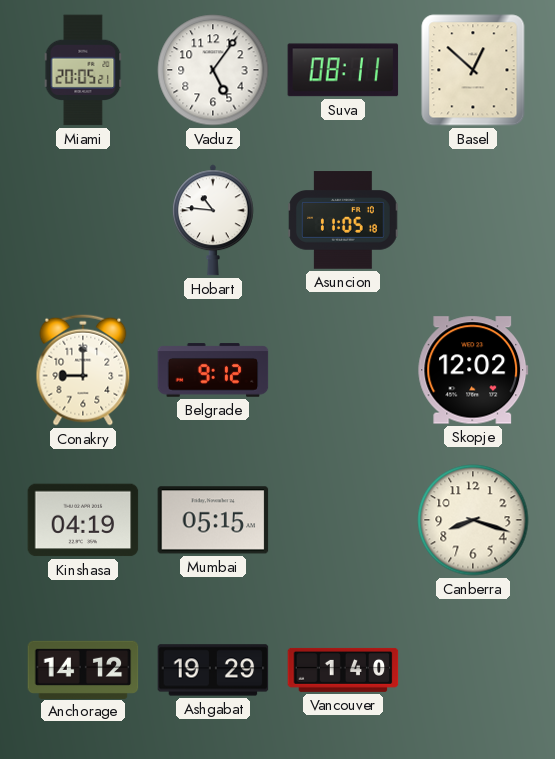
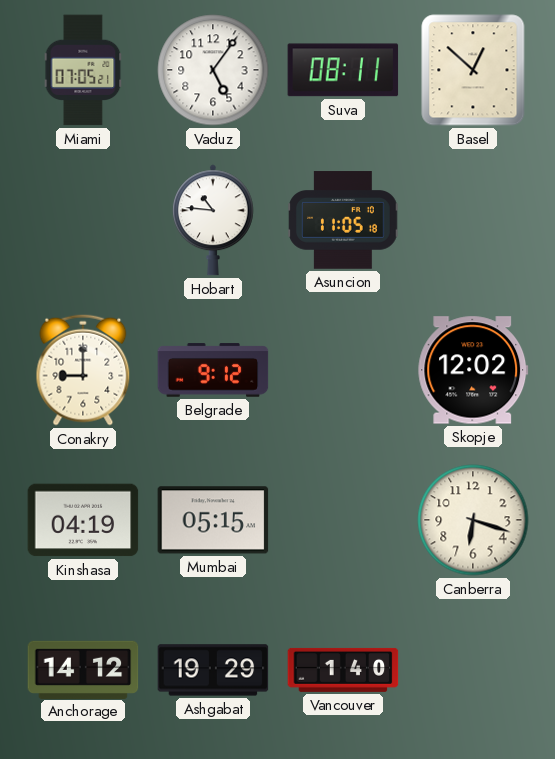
Miami: 20:05 -> 07:05
Canberra: 8:18 -> 6:18
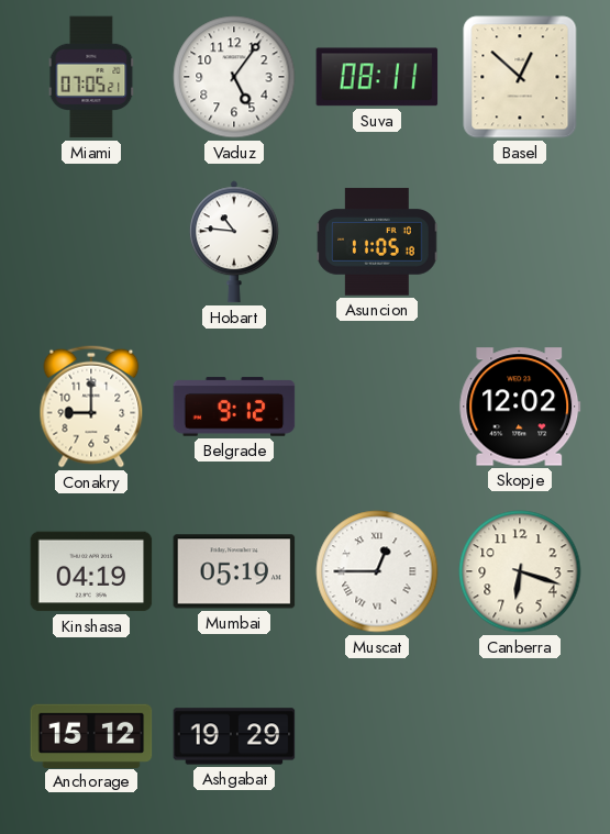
Mumbai: 05:15 -> 05:19
Muscat: none -> 12:45
Anchorage: 14:12 -> 15:12
Vancouver: 1:40 -> none
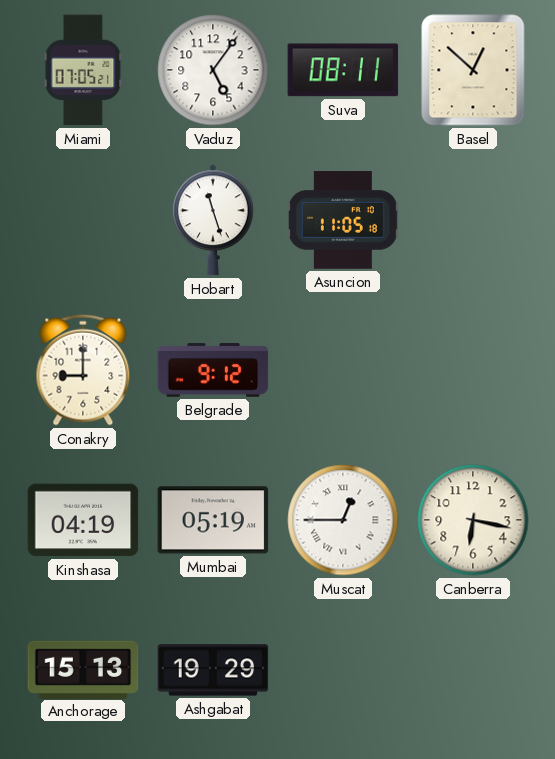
Hobart: 10:46 -> 11:27
Skopje: 12:02 -> none
Canberra: 6:18 -> 6:17
Anchorage: 15:12 -> 15:13
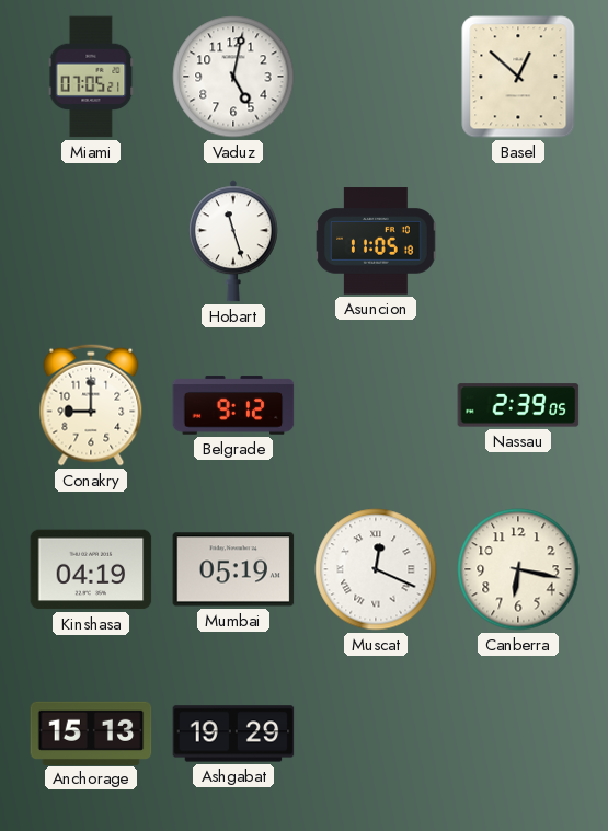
Vaduz: 5:06 -> 5:02
Suva: 08:11 -> none
Nassau: none -> 2:39
Muscat: 12:45 -> 12:19
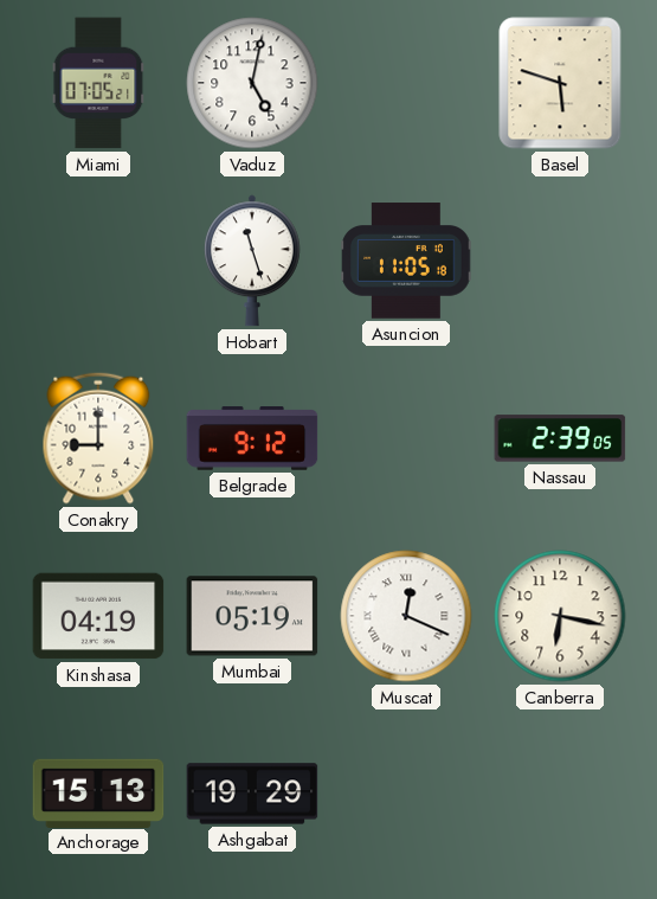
Basel: 12:52 -> 5:48
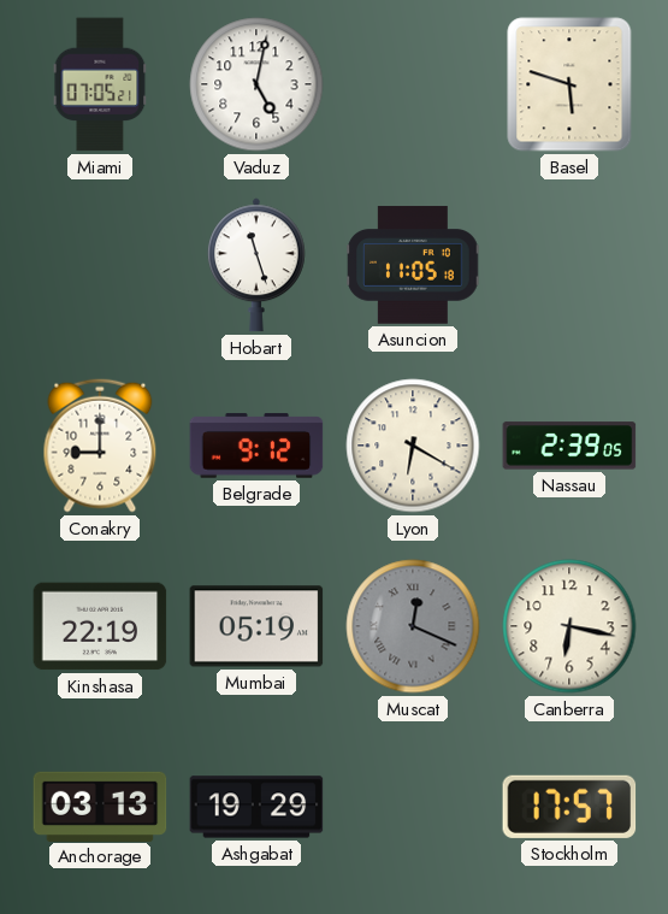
Lyon: none -> 6:20
Kinshasa: 04:19 -> 22:19
Muscat dial: white -> grey
Anchorage: 15:13 -> 03:13
Stockholm: none -> 17:57
